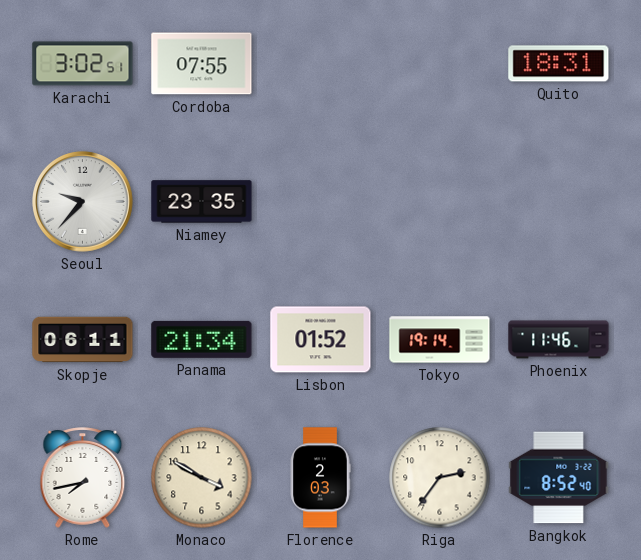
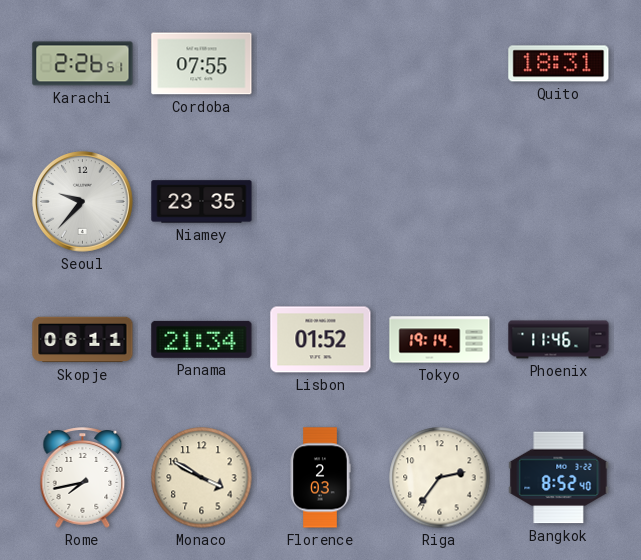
Karachi: 3:02 -> 2:26
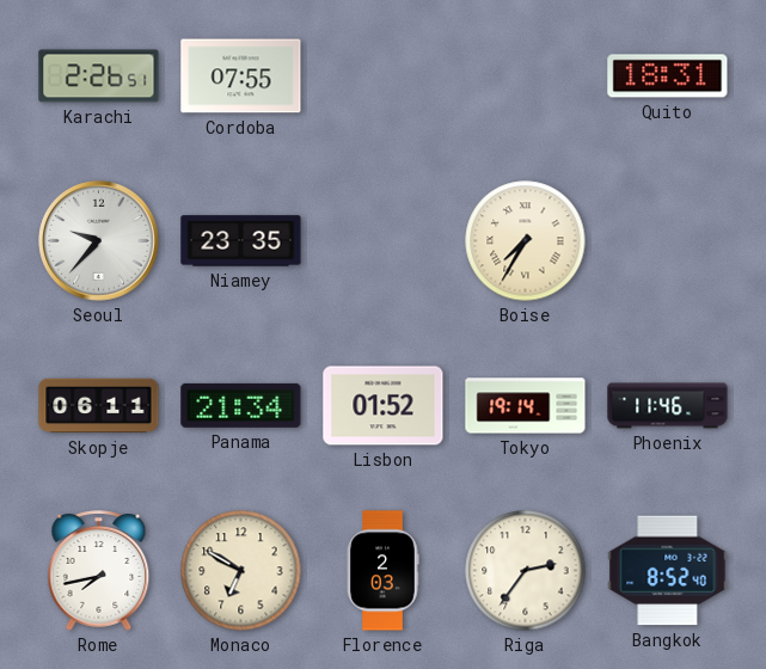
Boise: none -> 7:35
Monaco: 3:50 -> 6:50
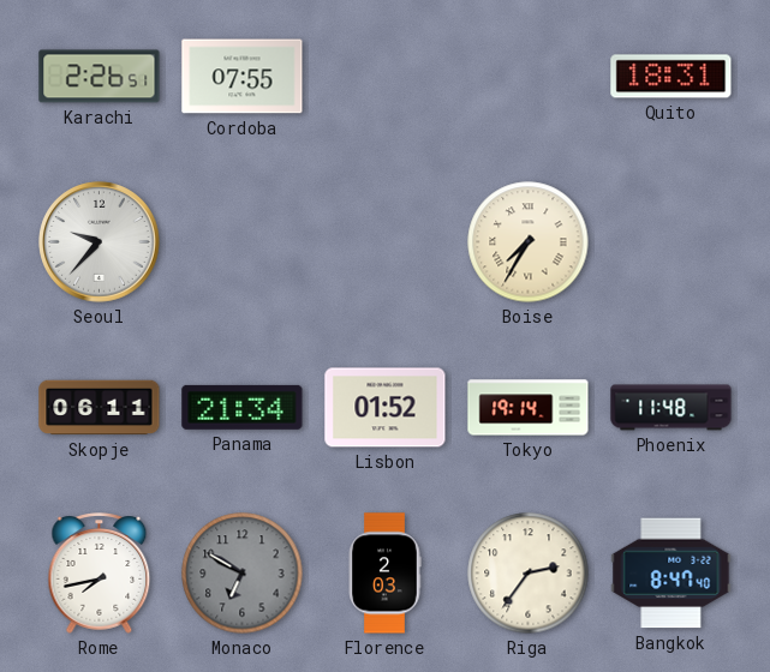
Niamey: 23:35 -> none
Phoenix: 11:46 -> 11:48
Monaco dial: cream -> grey
Bangkok: 8:52 -> 8:47
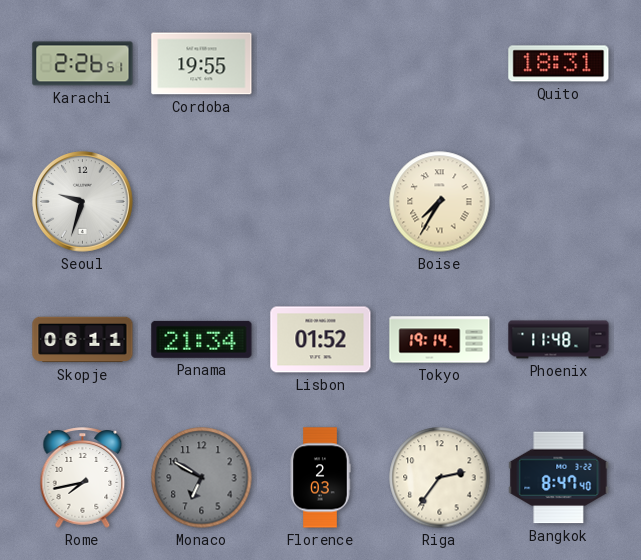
Cordoba: 07:55 -> 19:55
Seoul: 9:37 -> 9:33
